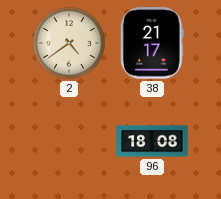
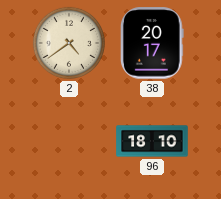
38: 21:17 -> 20:17
96: 18:08 -> 18:10
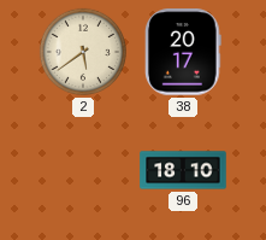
2: 4:39 -> 5:39
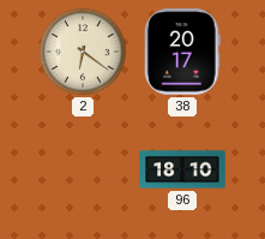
2: 5:39 -> 6:21
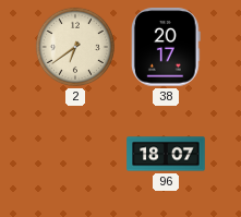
2: 6:21 -> 6:39
96: 18:10 -> 18:07
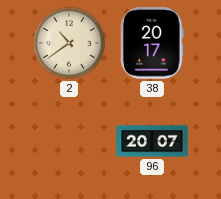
2: 6:39 -> 10:39
96: 18:07 -> 20:07
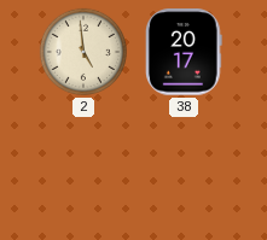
2: 10:39 -> 4:59
96: 20:07 -> none
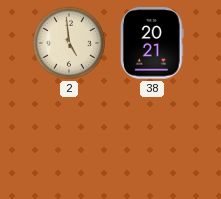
38: 20:17 -> 20:21
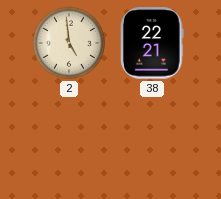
38: 20:21 -> 22:21
